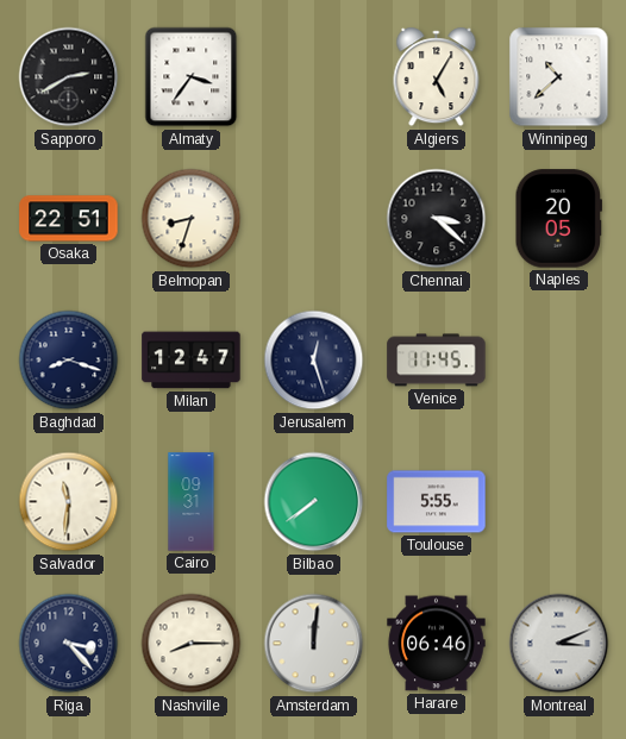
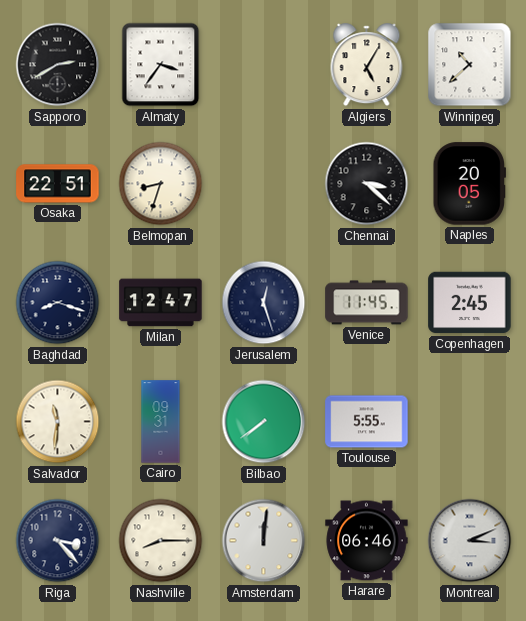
Copenhagen: none -> 2:45
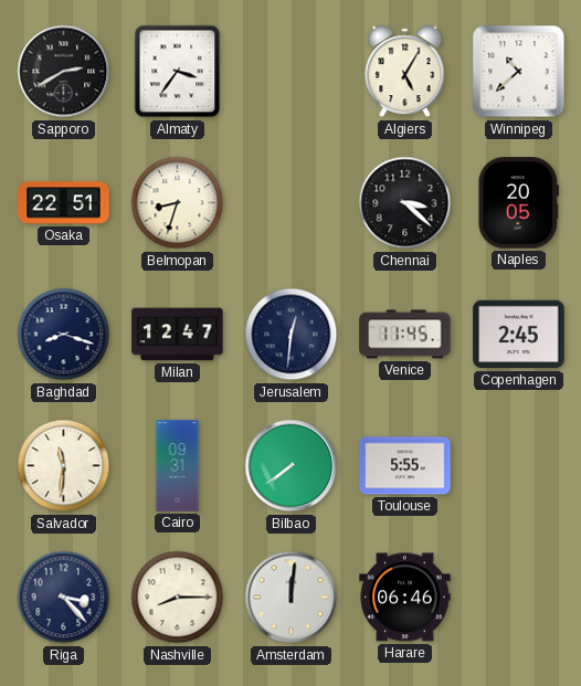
Jerusalem: 12:27 -> 12:31
Montreal: 3:11 -> none
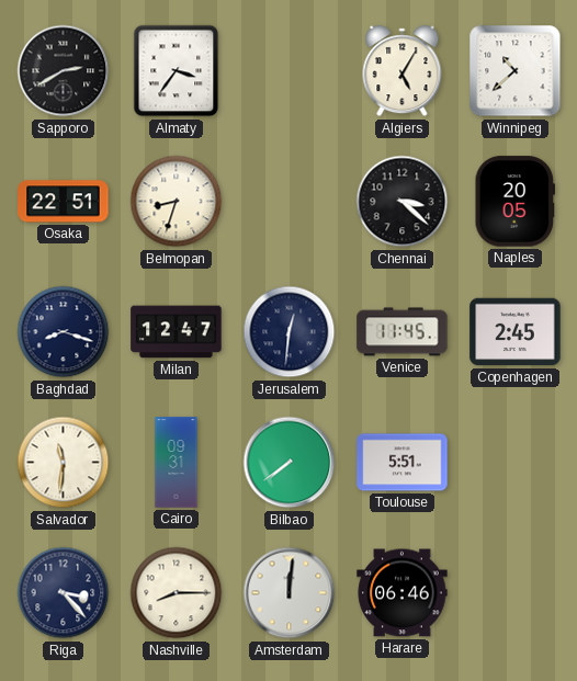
Toulouse: 5:55 -> 5:51
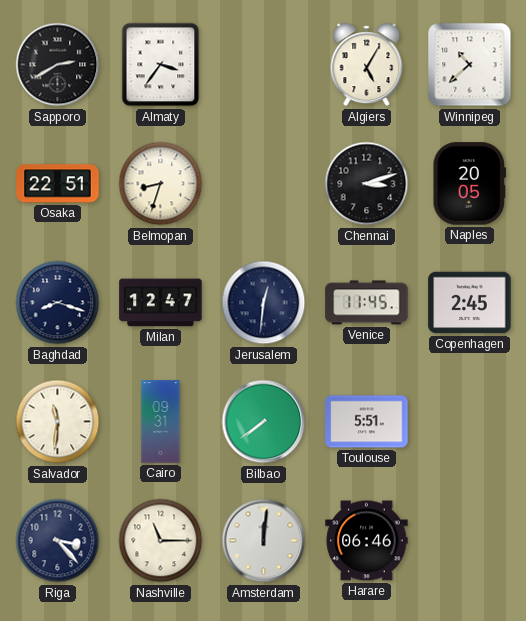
Chennai: 3:22 -> 3:12
Nashville: 8:15 -> 11:15
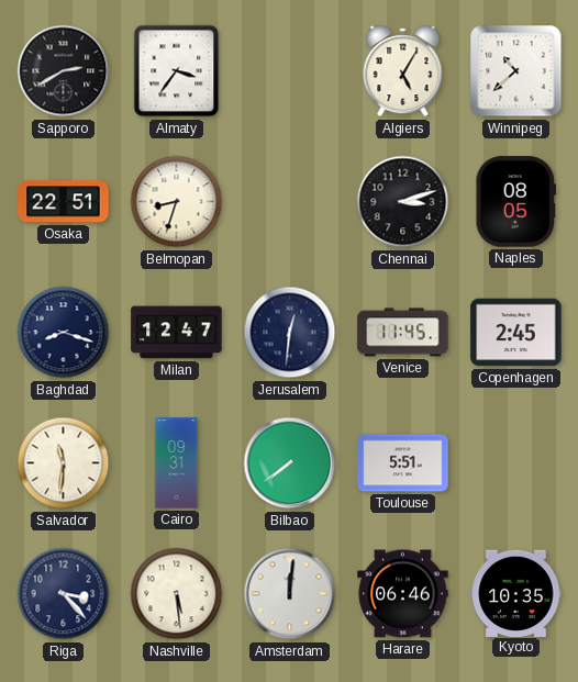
Naples: 20:05 -> 08:05
Nashville: 11:15 -> 5:29
Kyoto: none -> 10:35
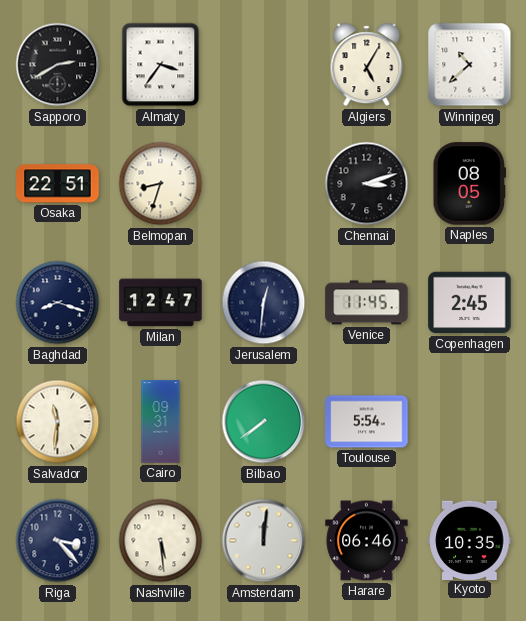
Toulouse: 5:51 -> 5:54
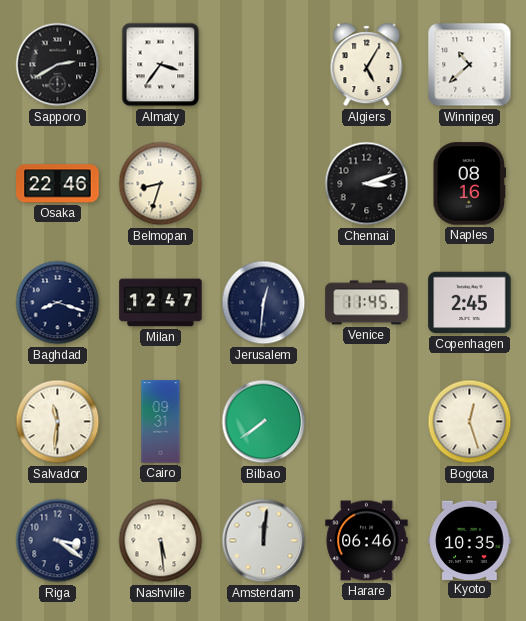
Osaka: 22:51 -> 22:46
Naples: 08:05 -> 08:16
Toulouse: 5:54 -> none
Bogota: none -> 12:27
Riga: 3:23 -> 3:21
